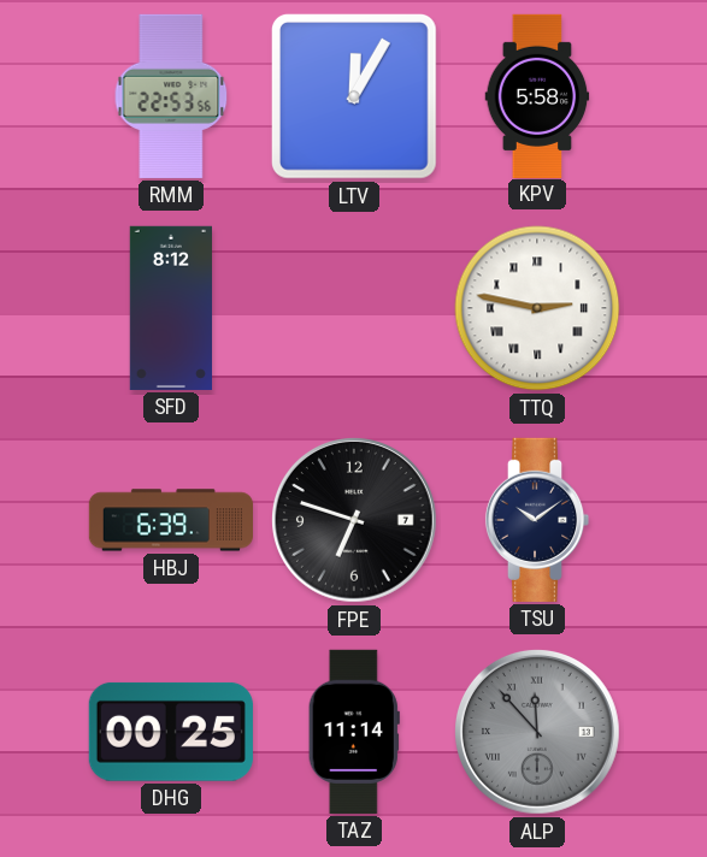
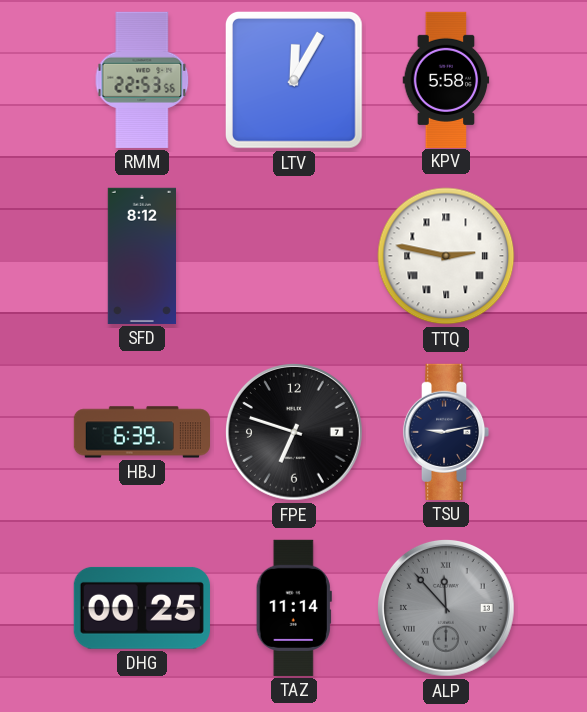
TSU: 10:09 -> 9:13
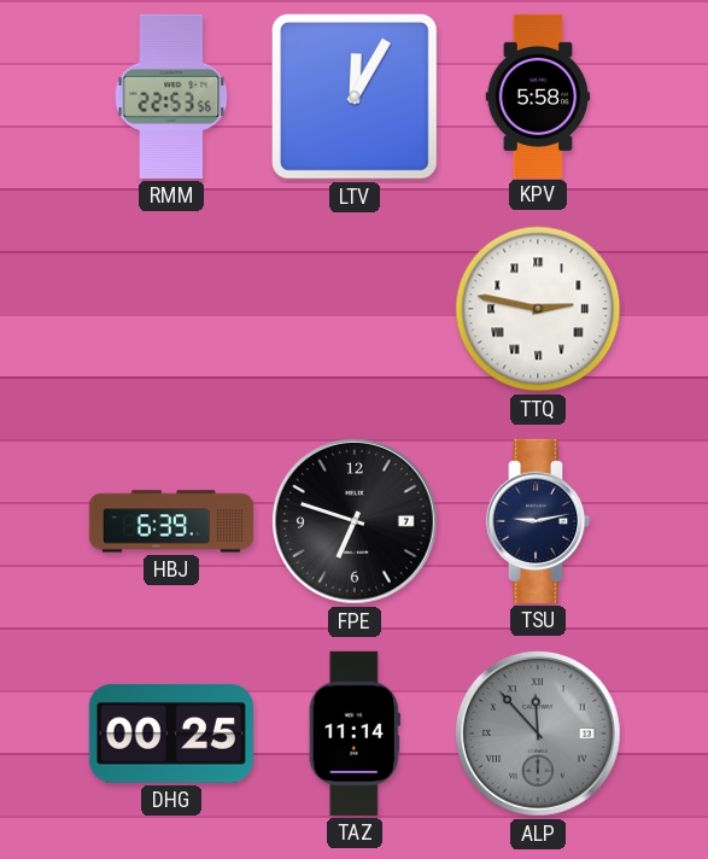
SFD: 8:12 -> none
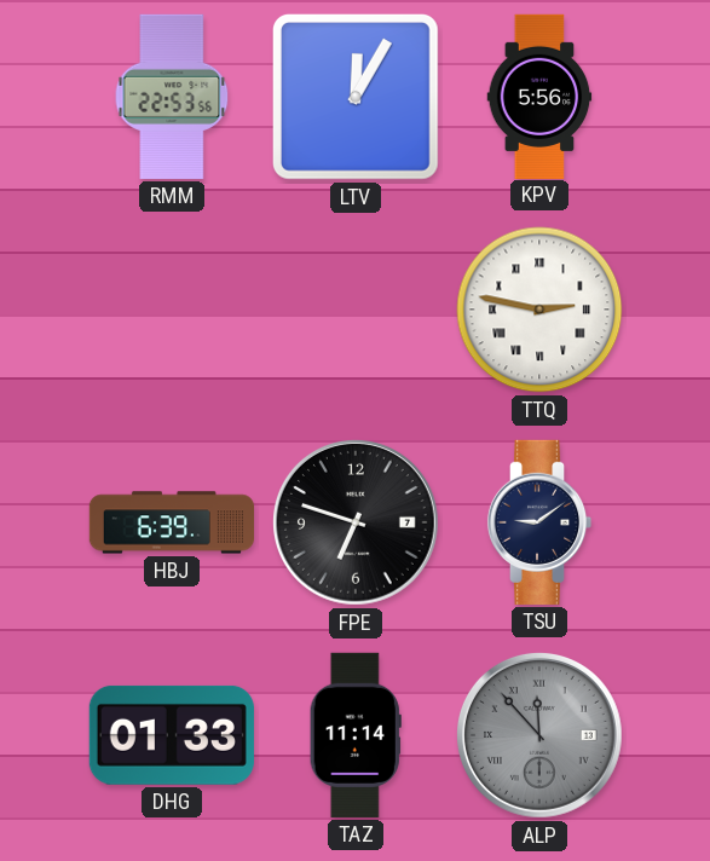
KPV: 5:58 -> 5:56
TSU: 9:13 -> 9:09
DHG: 00:25 -> 01:33
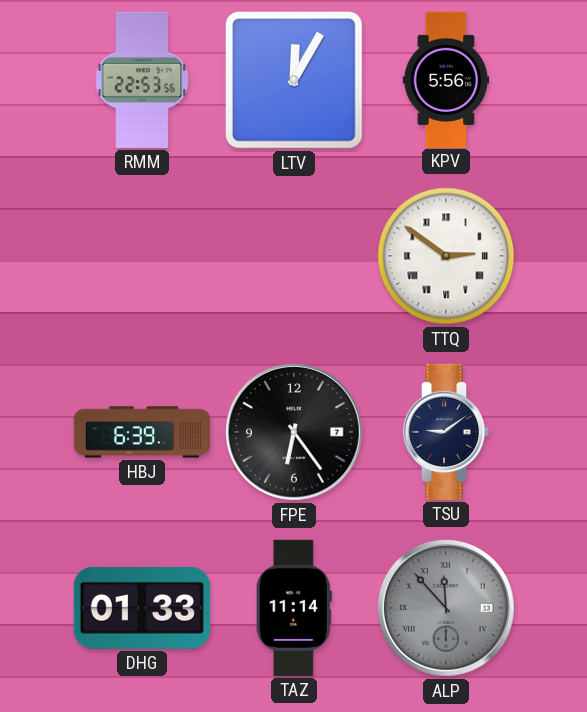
TTQ: 2:47 -> 2:51
FPE: 6:48 -> 6:24
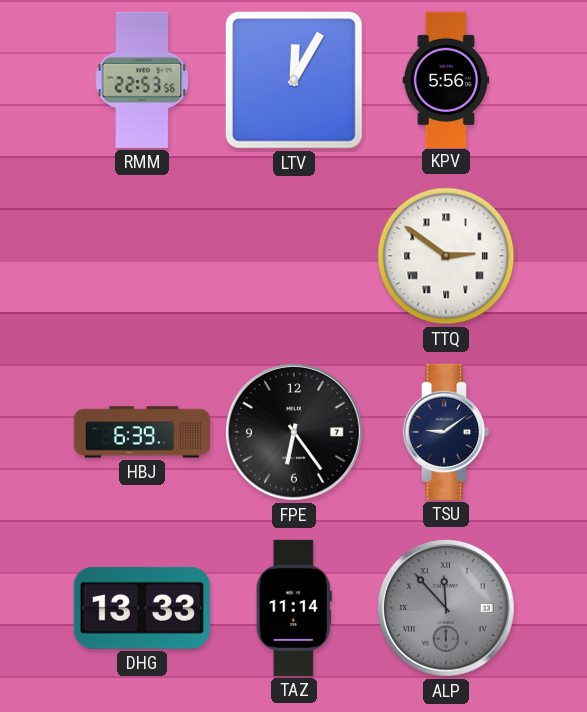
DHG: 01:33 -> 13:33
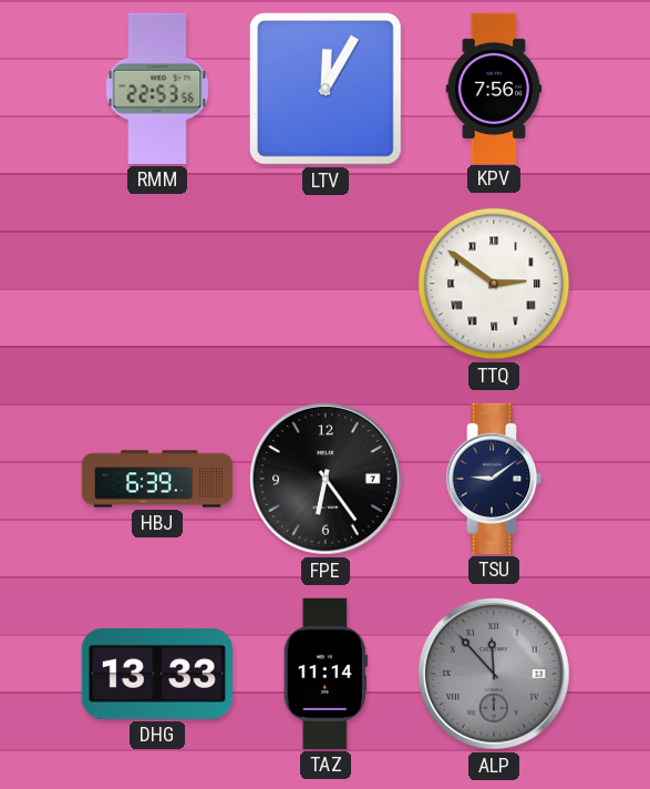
KPV: 5:56 -> 7:56
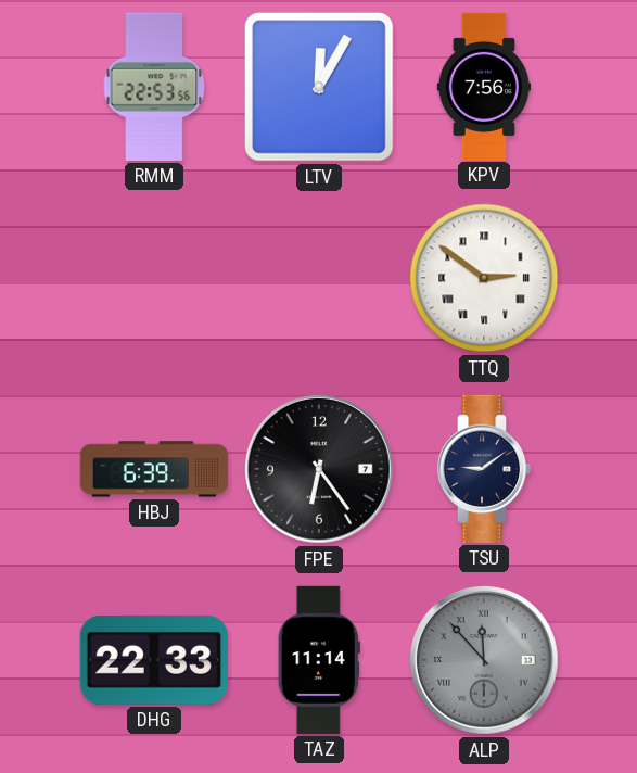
DHG: 13:33 -> 22:33
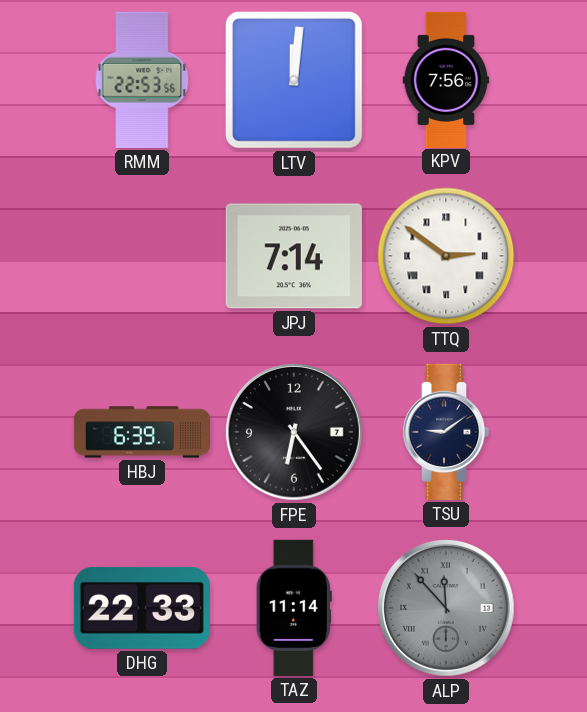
LTV: 12:05 -> 12:01
JPJ: none -> 7:14
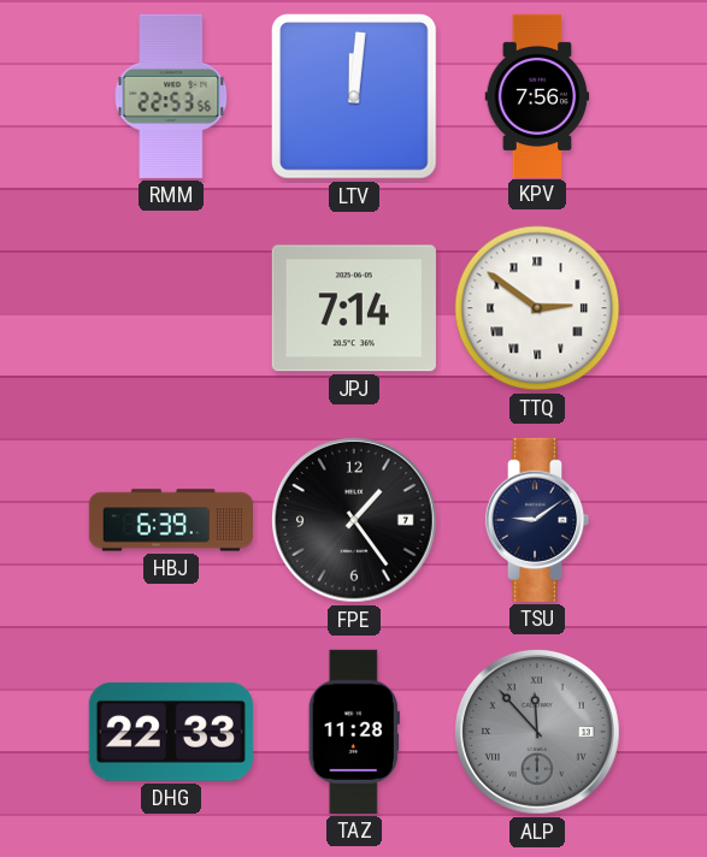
FPE: 6:24 -> 1:24
TAZ: 11:14 -> 11:28
